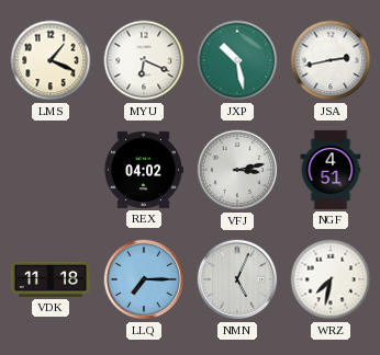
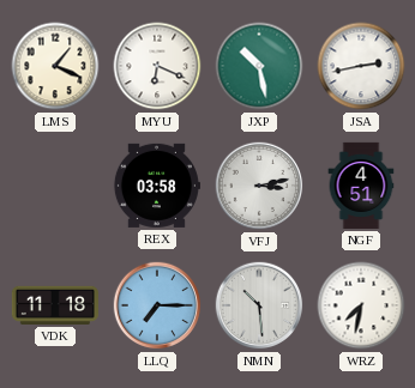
REX: 04:02 -> 03:58
NMN: 5:04 -> 10:29
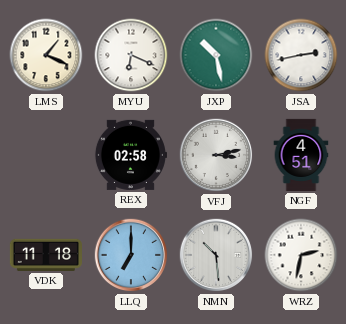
REX: 03:58 -> 02:58
LLQ: 7:15 -> 7:00
WRZ: 7:32 -> 2:32
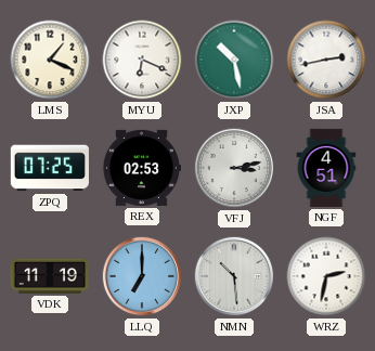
ZPQ: none -> 07:25
REX: 02:58 -> 02:53
VDK: 11:18 -> 11:19
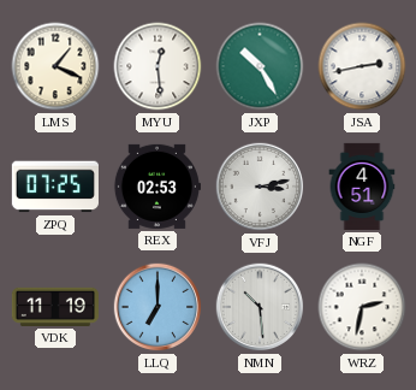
MYU: 6:19 -> 12:29
JXP: 10:28 -> 10:25
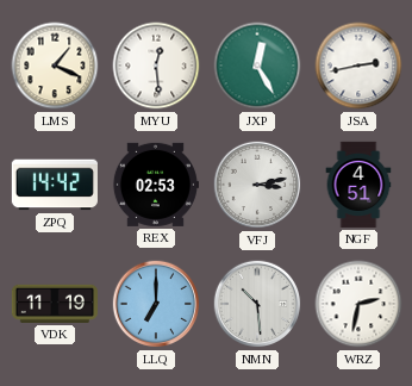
JXP: 10:25 -> 12:25
ZPQ: 07:25 -> 14:42
